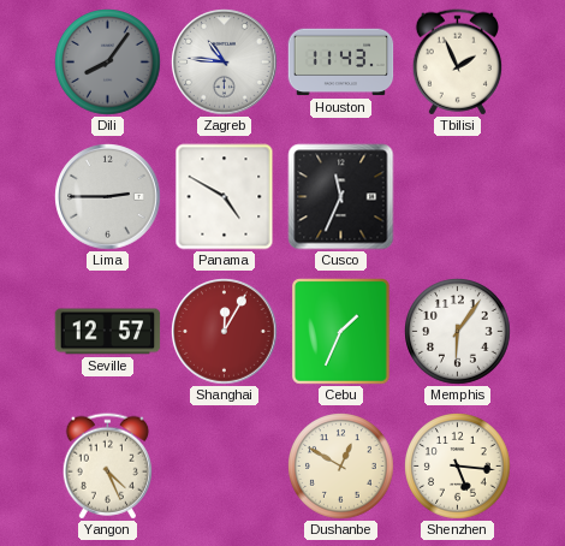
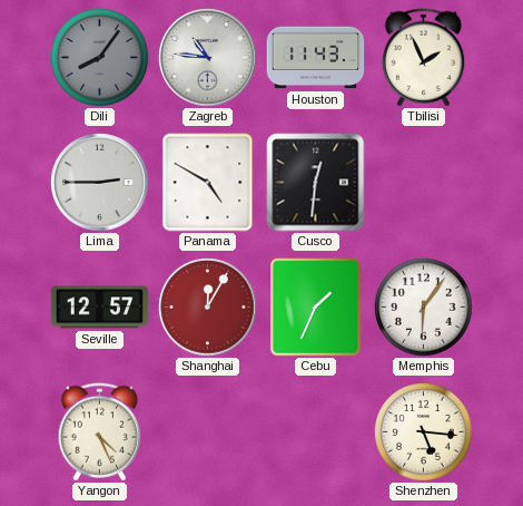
Cusco: 11:34 -> 12:31
Dushanbe: 12:50 -> none
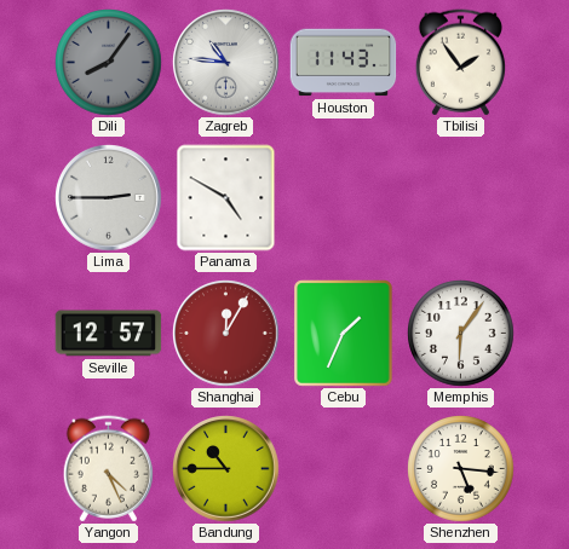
Tbilisi: 1:56 -> 1:54
Cusco: 12:31 -> none
Bandung: none -> 10:45
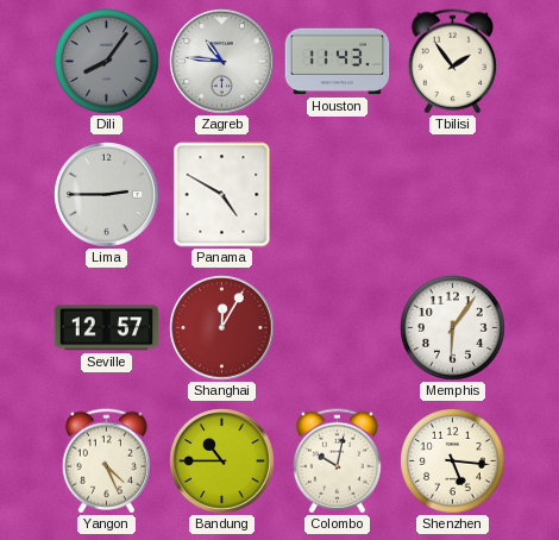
Cebu: 1:34 -> none
Colombo: none -> 10:02
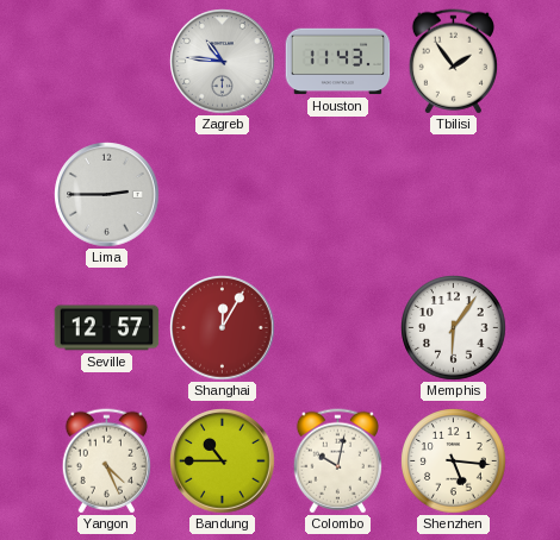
Dili: 8:06 -> none
Panama: 4:50 -> none
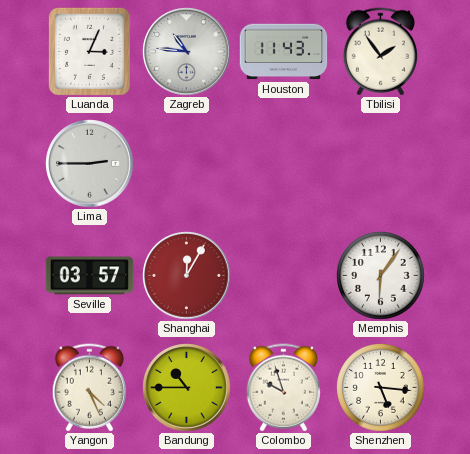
Luanda: none -> 3:04
Seville: 12:57 -> 03:57
Colombo: 10:02 -> 9:57
